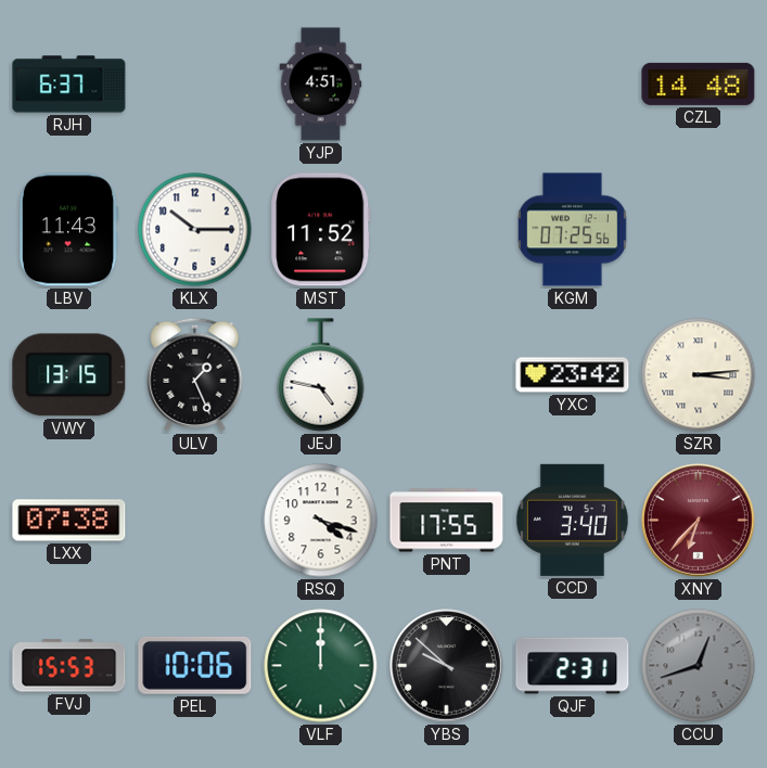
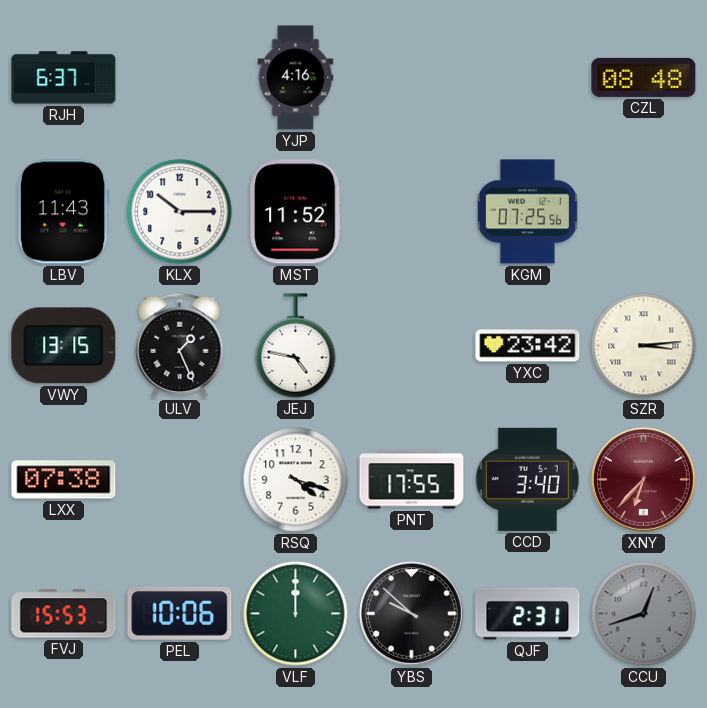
YJP: 4:51 -> 4:16
CZL: 14:48 -> 08:48
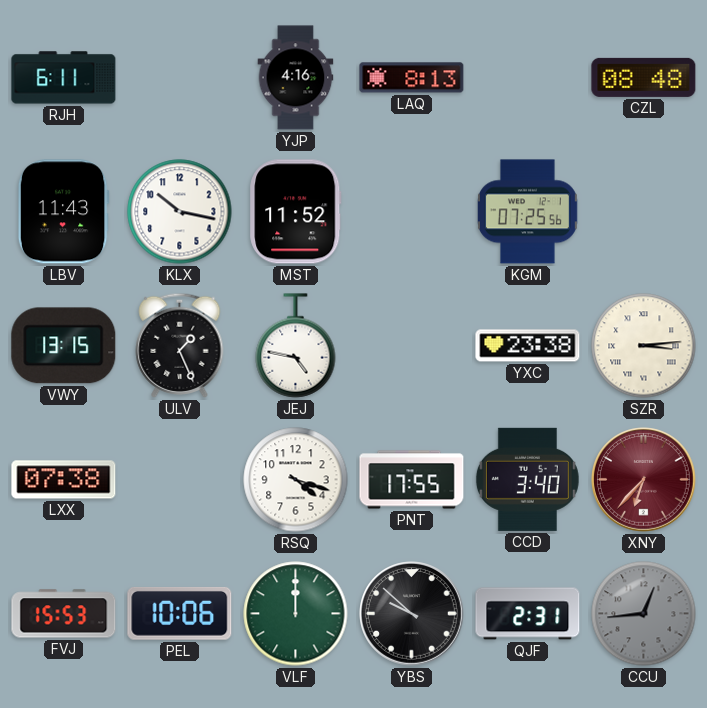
RJH: 6:37 -> 6:11
LAQ: none -> 8:13
KLX: 10:15 -> 10:17
YXC: 23:42 -> 23:38
CCU: 12:42 -> 12:44
